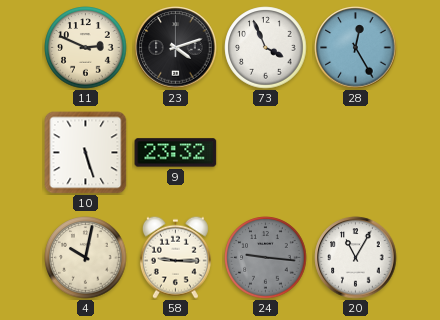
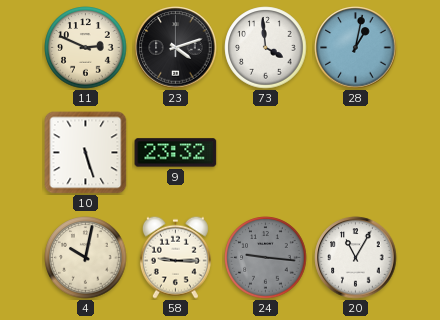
73: 3:56 -> 3:59
28: 12:25 -> 1:02
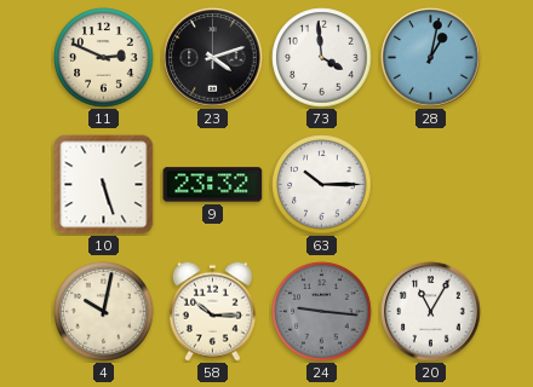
63: none -> 10:15
58: 9:15 -> 10:15
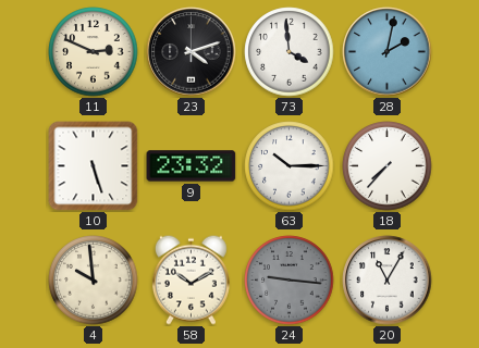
28: 1:02 -> 2:02
18: none -> 7:37
4: 10:02 -> 9:59
58: 10:15 -> 10:10
